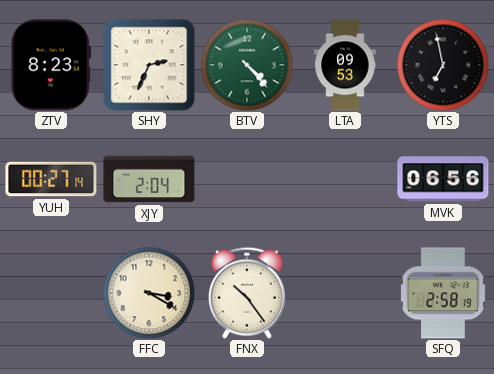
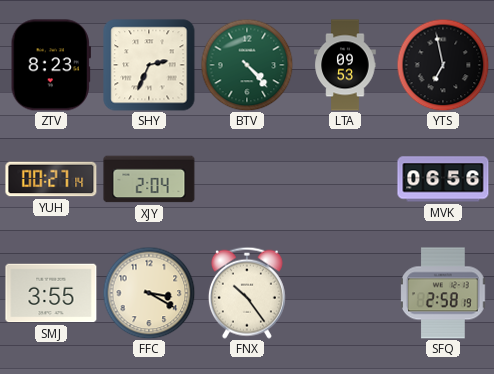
SMJ: none -> 3:55
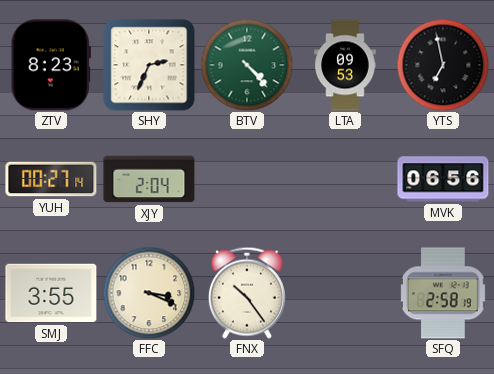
FFC: 3:20 -> 3:19
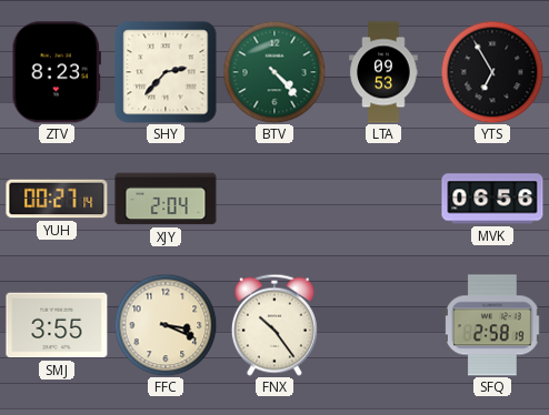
SHY: 2:34 -> 2:37
YTS: 6:58 -> 6:55
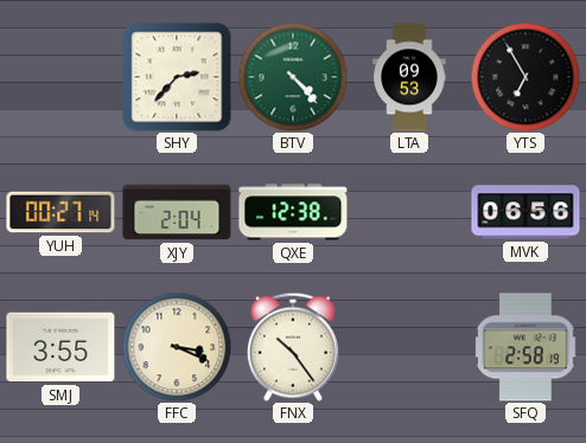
ZTV: 8:23 -> none
QXE: none -> 12:38
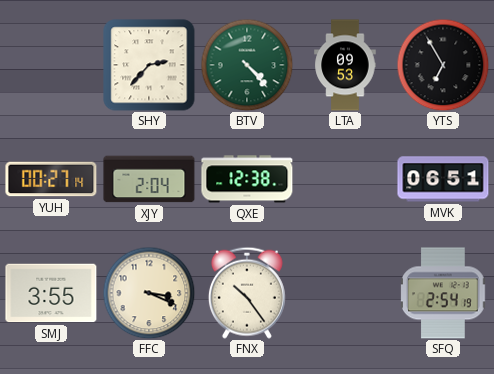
MVK: 06:56 -> 06:51
SFQ: 2:58 -> 2:54
